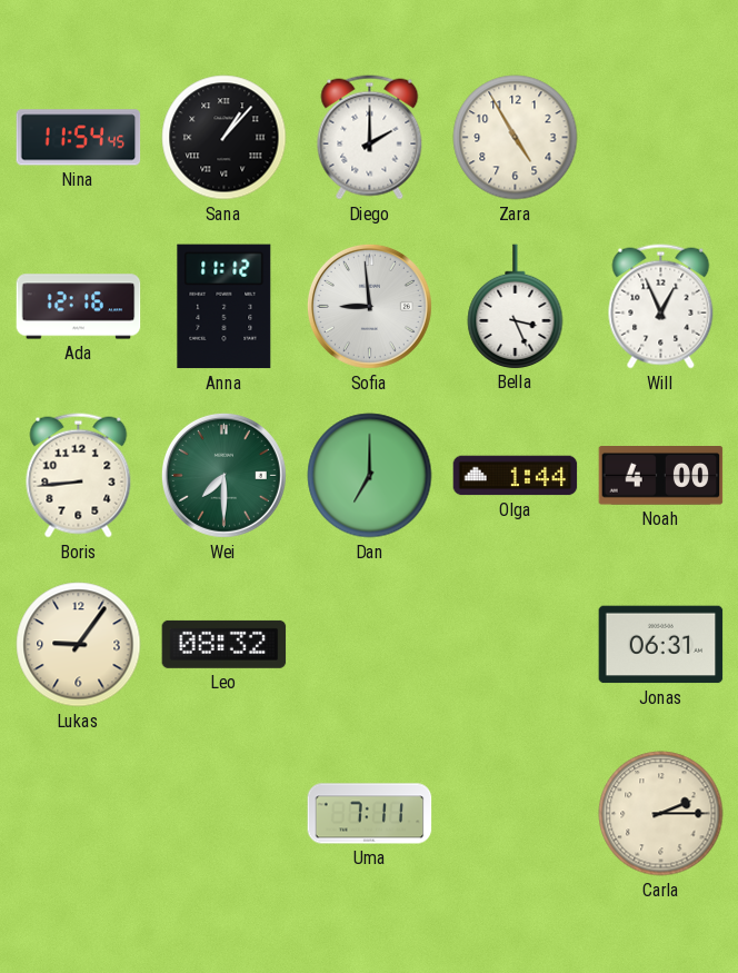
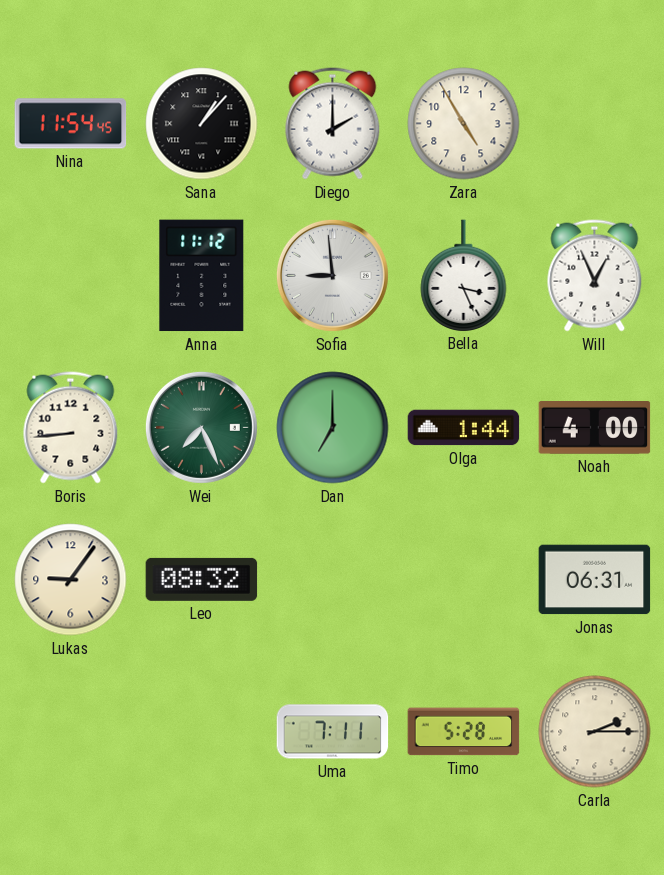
Ada: 12:16 -> none
Wei: 7:30 -> 7:26
Timo: none -> 5:28
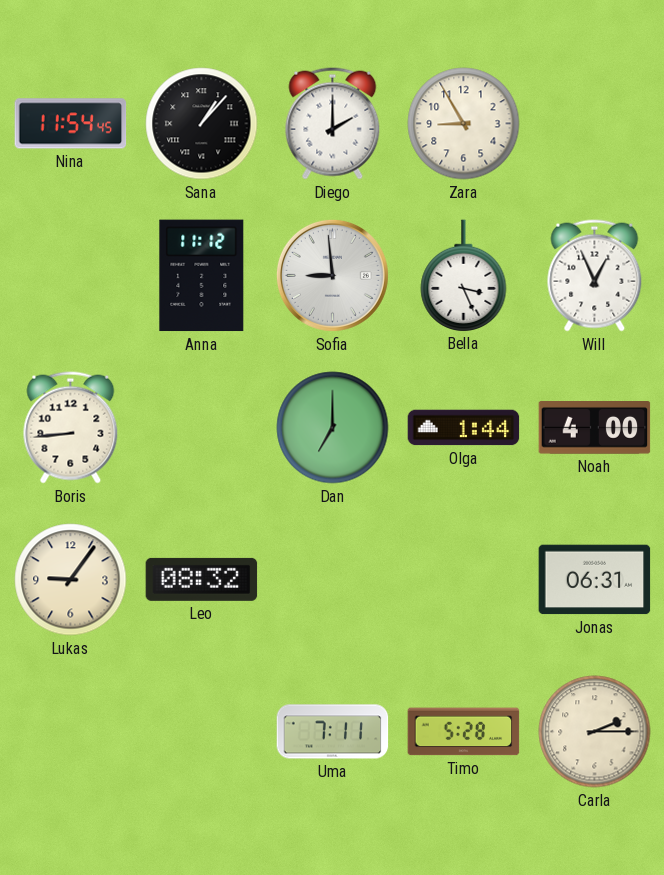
Zara: 4:55 -> 8:55
Wei: 7:26 -> none
